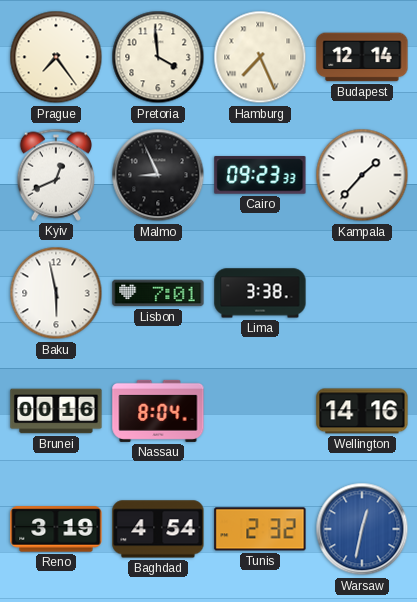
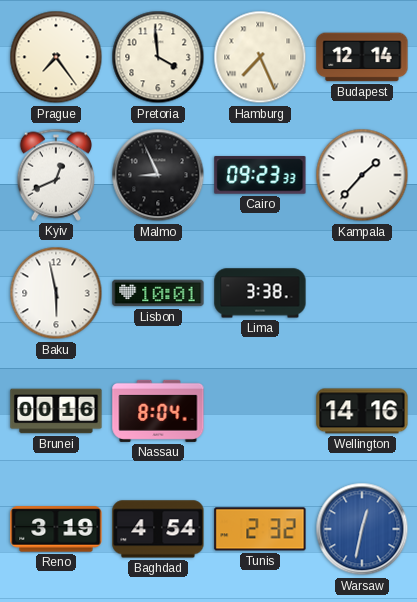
Lisbon: 7:01 -> 10:01
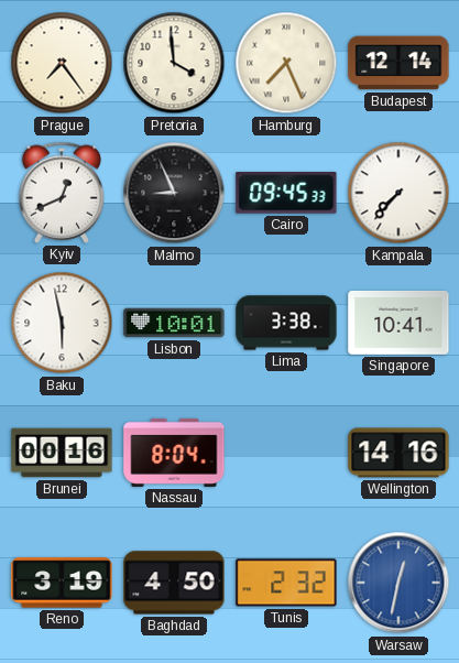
Cairo: 09:23 -> 09:45
Kampala: 1:37 -> 7:37
Singapore: none -> 10:41
Baghdad: 4:54 -> 4:50
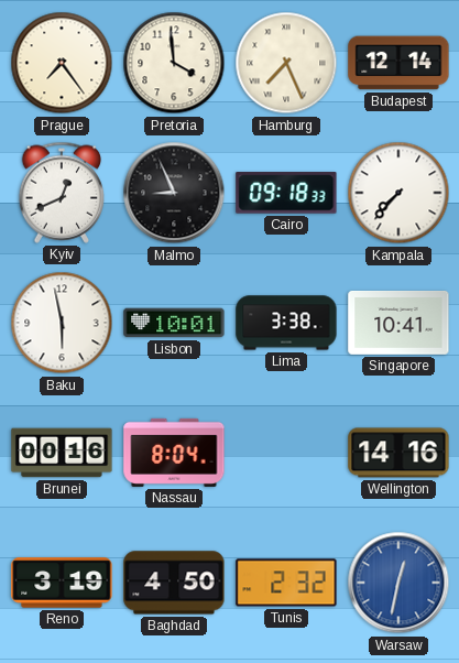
Cairo: 09:45 -> 09:18
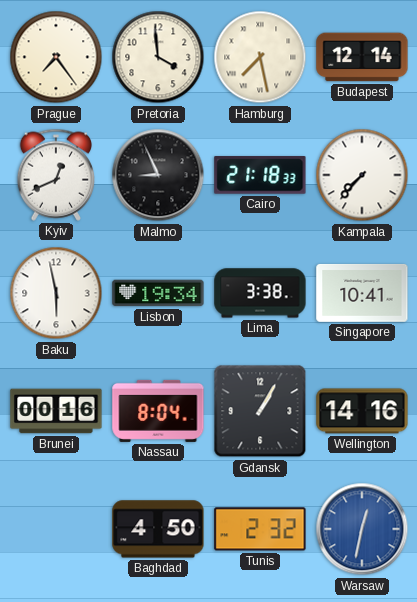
Hamburg: 7:26 -> 7:28
Cairo: 09:18 -> 21:18
Lisbon: 10:01 -> 19:34
Gdansk: none -> 1:05
Reno: 3:19 -> none
